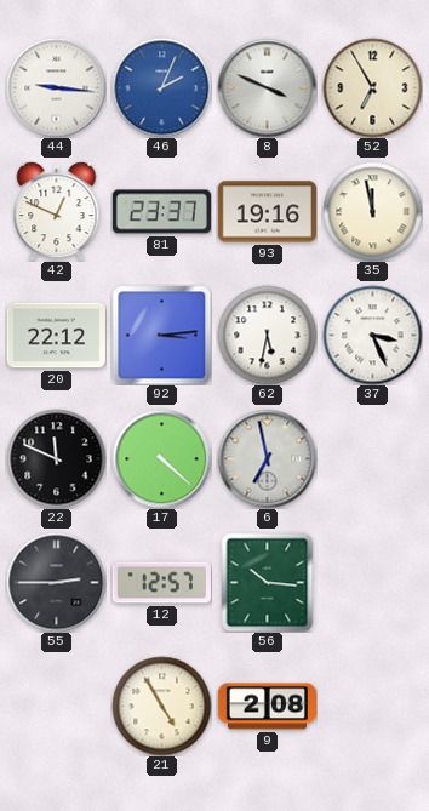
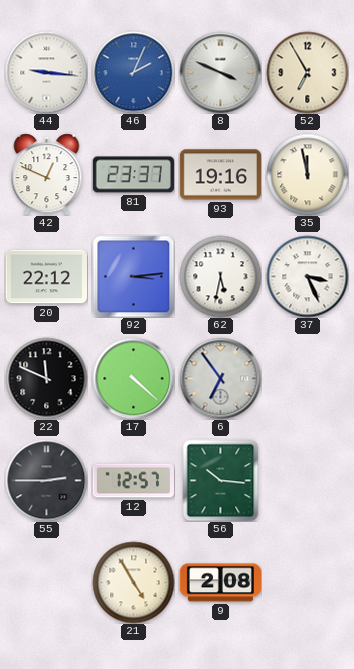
6: 6:58 -> 6:54
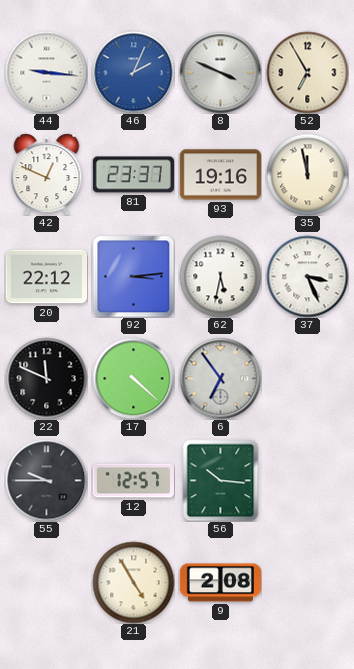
55: 2:45 -> 9:45
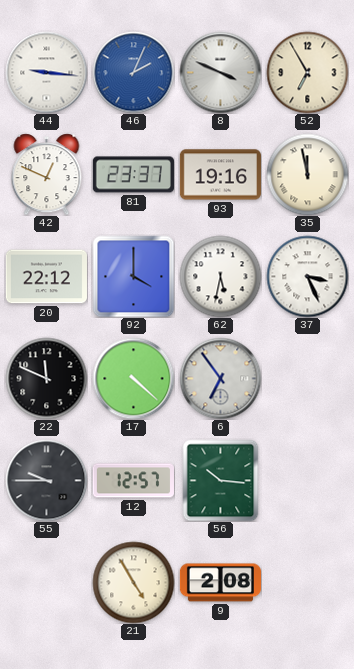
92: 3:14 -> 4:00
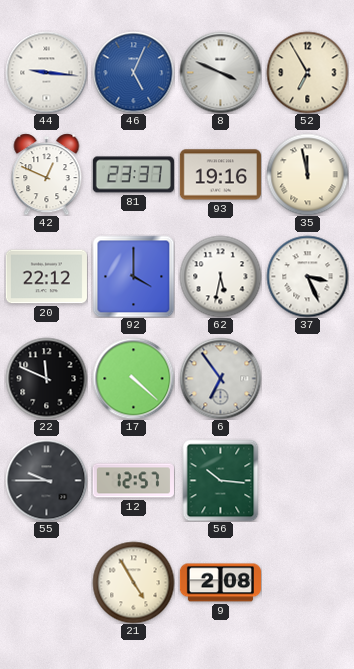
46: 2:04 -> 5:04
